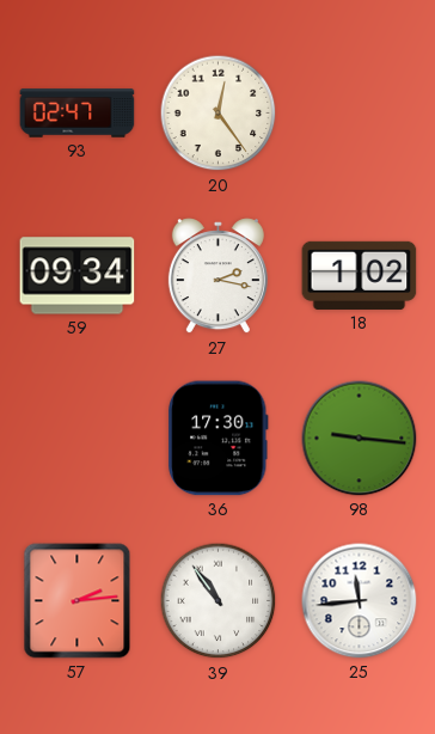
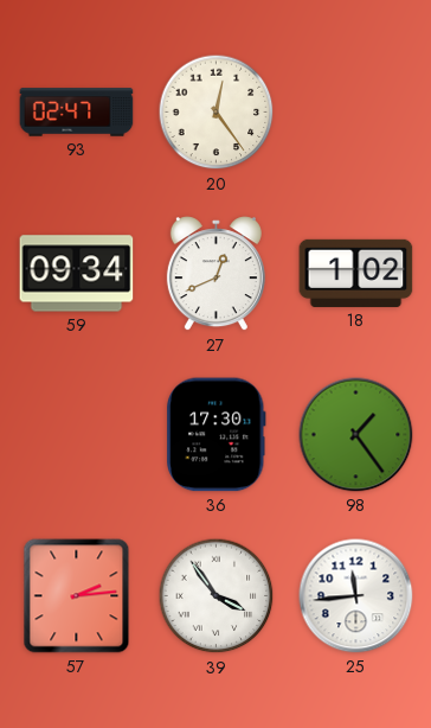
27: 2:17 -> 12:41
98: 9:16 -> 1:24
39: 10:54 -> 3:54
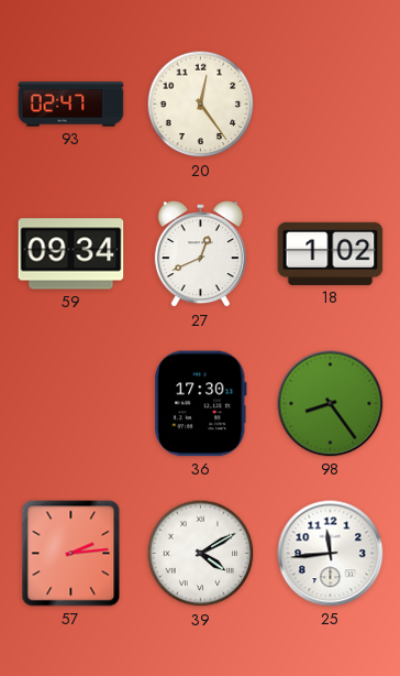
98: 1:24 -> 8:24
39: 3:54 -> 4:10
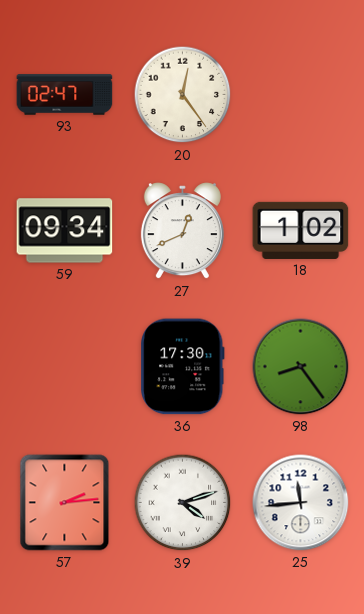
39: 4:10 -> 4:12
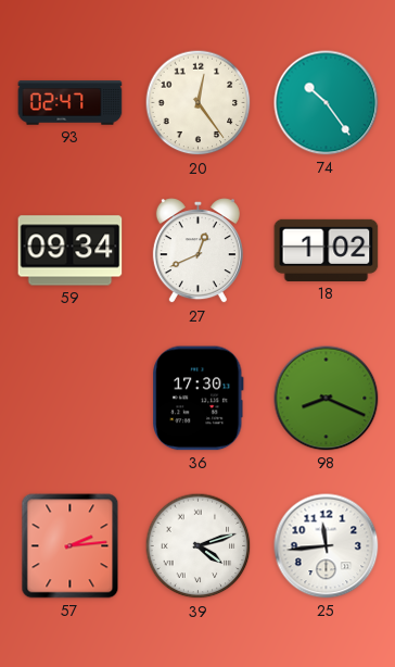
74: none -> 10:24
98: 8:24 -> 8:19
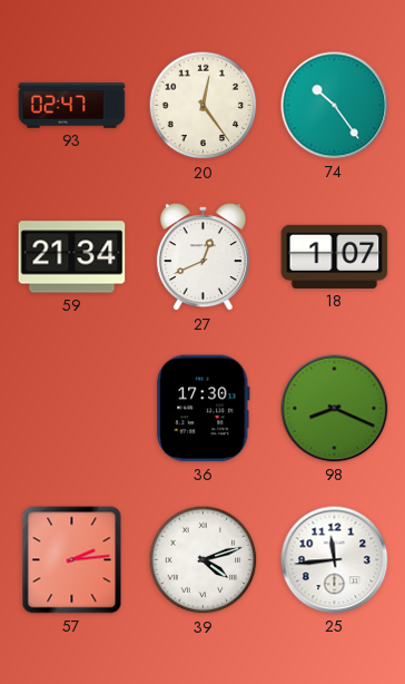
59: 09:34 -> 21:34
18: 1:02 -> 1:07
